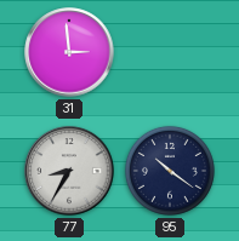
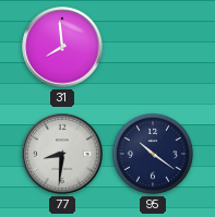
31: 2:59 -> 7:59
77: 8:35 -> 8:31
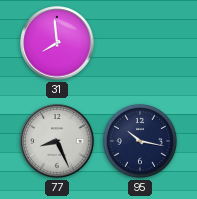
77: 8:31 -> 8:26
95: 10:21 -> 10:17
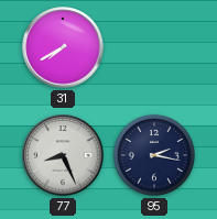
31: 7:59 -> 7:40
95: 10:17 -> 2:17
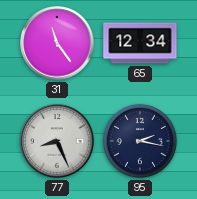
31: 7:40 -> 11:24
65: none -> 12:34
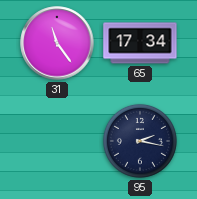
65: 12:34 -> 17:34
77: 8:26 -> none
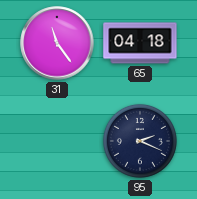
65: 17:34 -> 04:18
95: 2:17 -> 2:19
